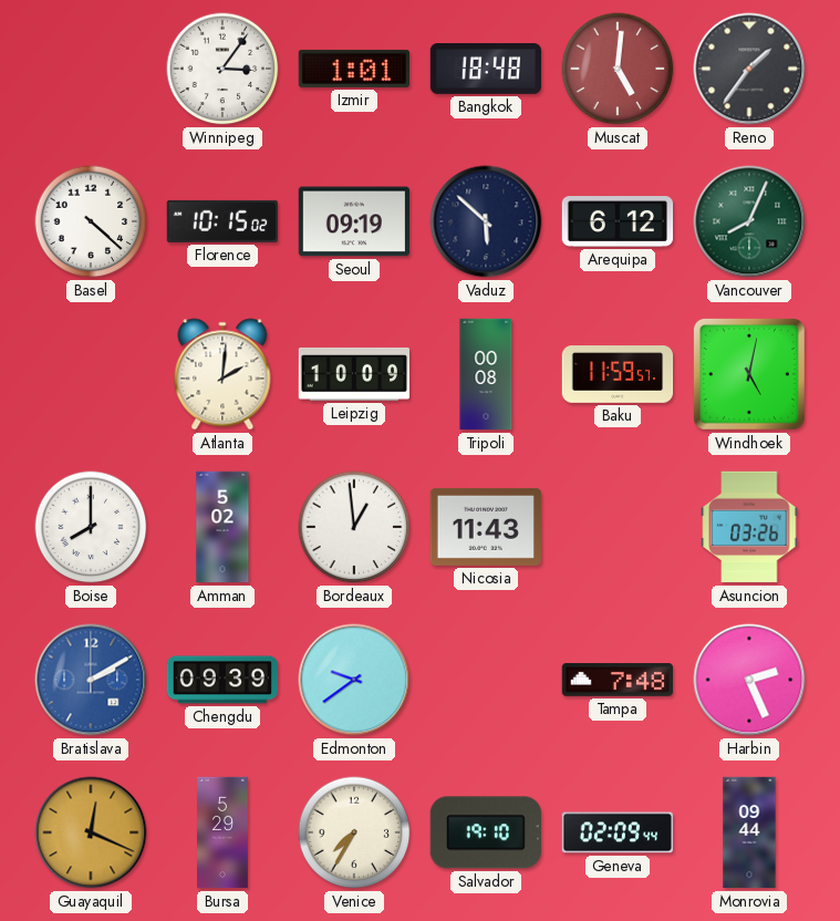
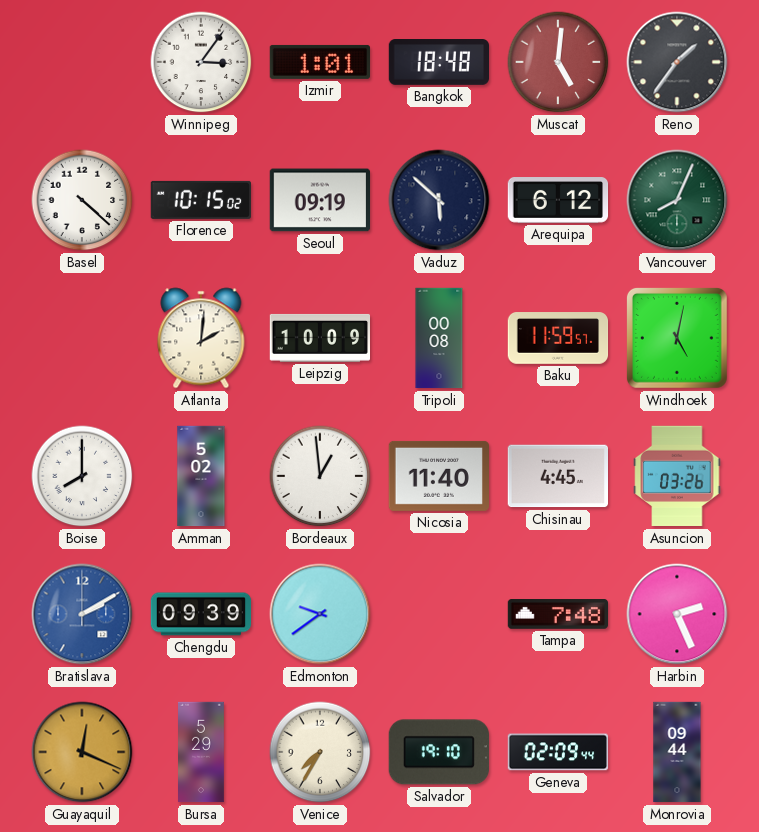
Nicosia: 11:43 -> 11:40
Chisinau: none -> 4:45
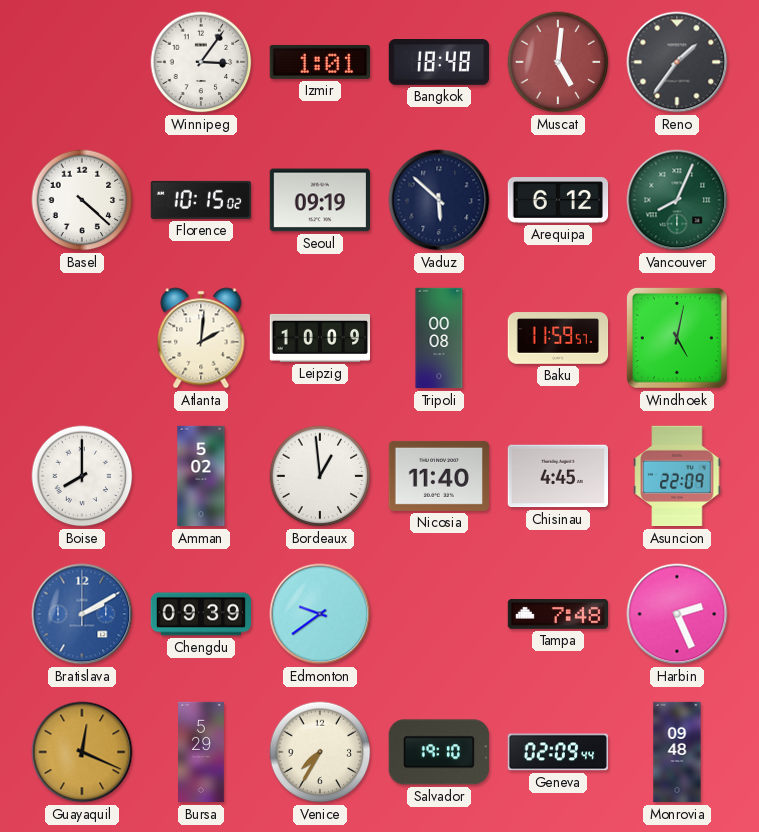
Asuncion: 03:26 -> 22:09
Monrovia: 09:44 -> 09:48
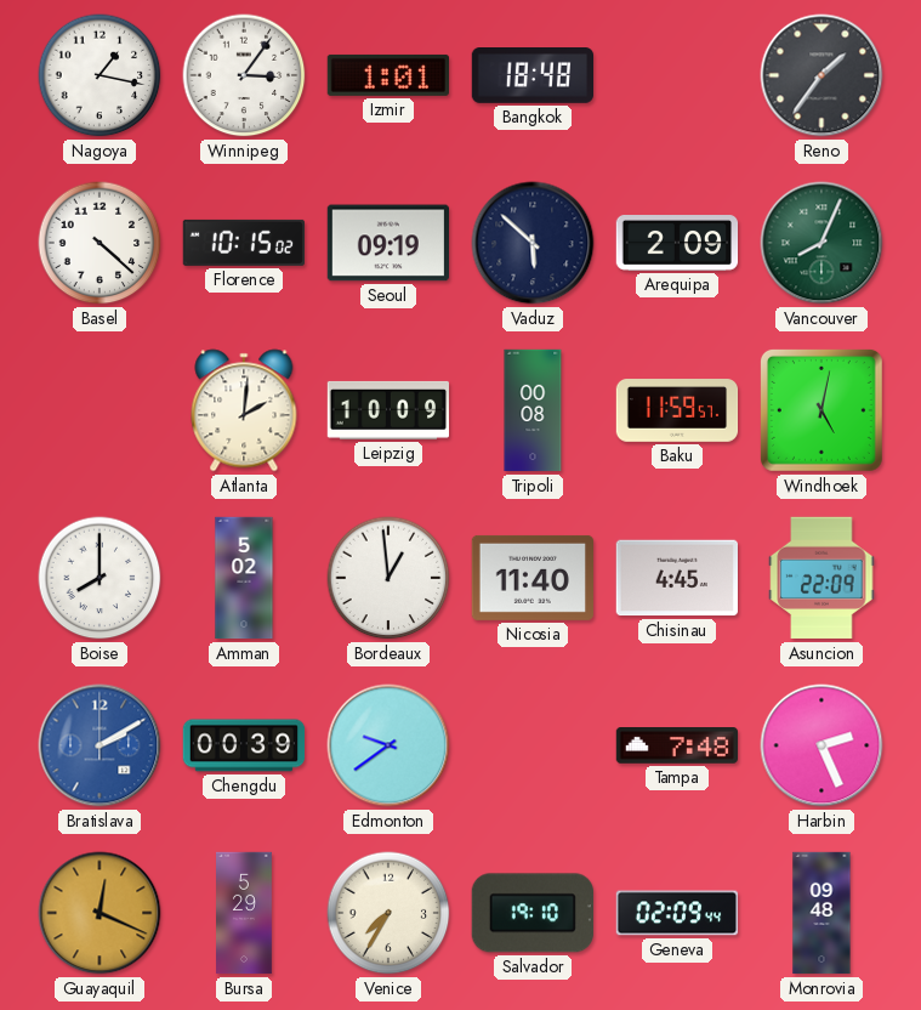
Nagoya: none -> 1:17
Muscat: 5:01 -> none
Arequipa: 6:12 -> 2:09
Chengdu: 09:39 -> 00:39
